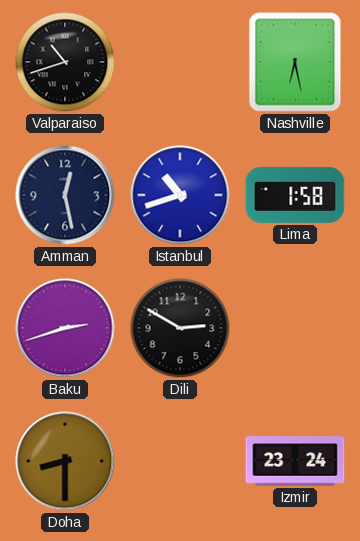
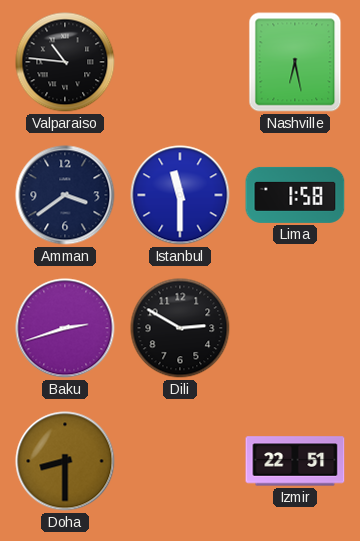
Valparaiso: 10:42 -> 10:46
Amman: 12:28 -> 3:39
Istanbul: 10:42 -> 11:30
Izmir: 23:24 -> 22:51
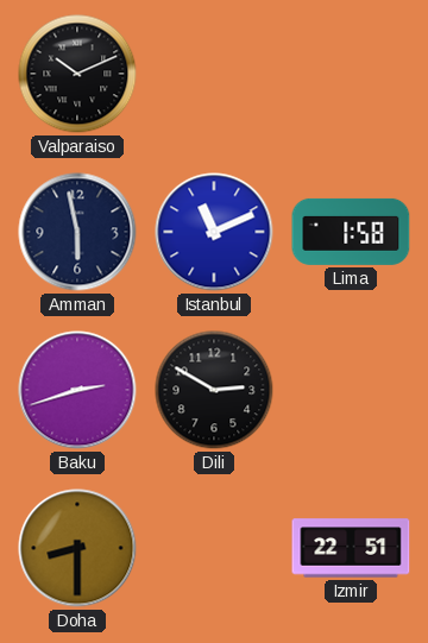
Valparaiso: 10:46 -> 10:11
Nashville: 6:28 -> none
Amman: 3:39 -> 5:58
Istanbul: 11:30 -> 11:11
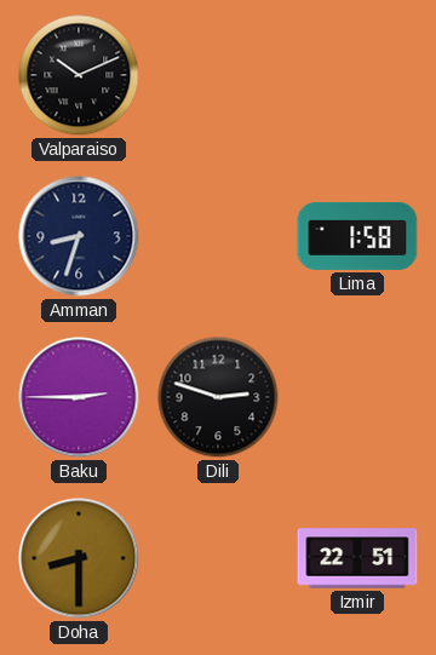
Amman: 5:58 -> 8:33
Istanbul: 11:11 -> none
Baku: 2:42 -> 2:45
Dili: 2:50 -> 2:48
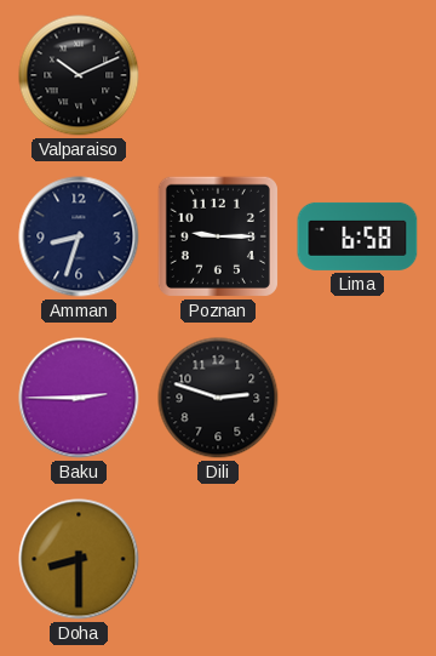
Poznan: none -> 9:15
Lima: 1:58 -> 6:58
Izmir: 22:51 -> none
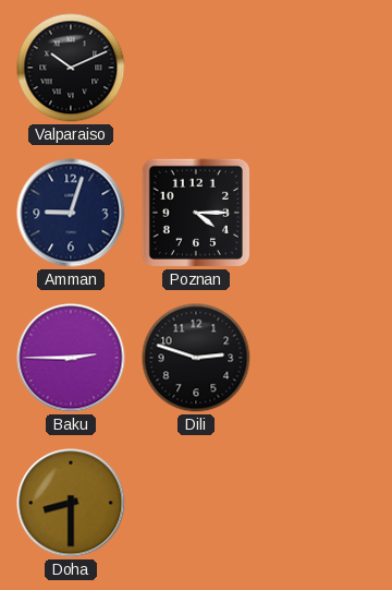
Amman: 8:33 -> 9:03
Poznan: 9:15 -> 4:15
Lima: 6:58 -> none
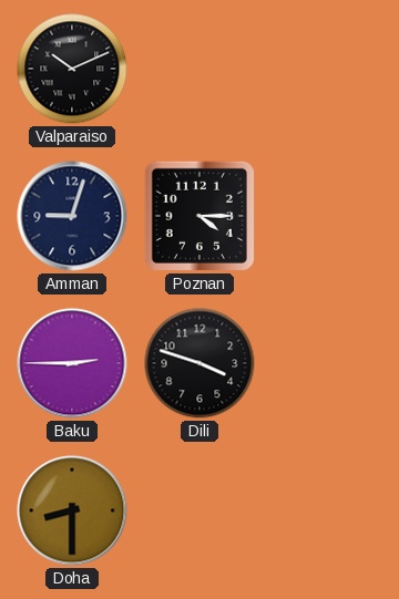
Dili: 2:48 -> 3:48
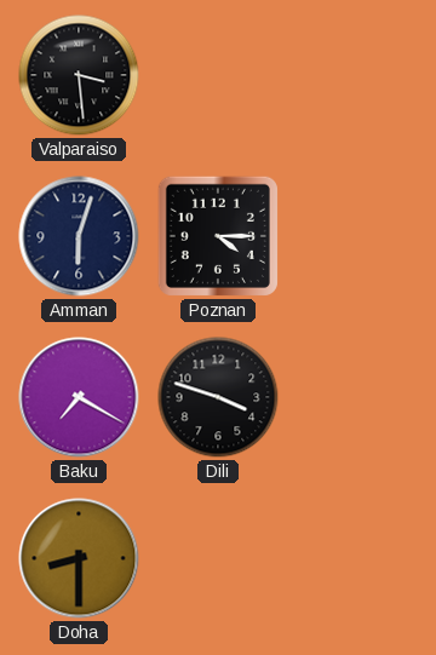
Valparaiso: 10:11 -> 3:29
Amman: 9:03 -> 6:03
Baku: 2:45 -> 7:20
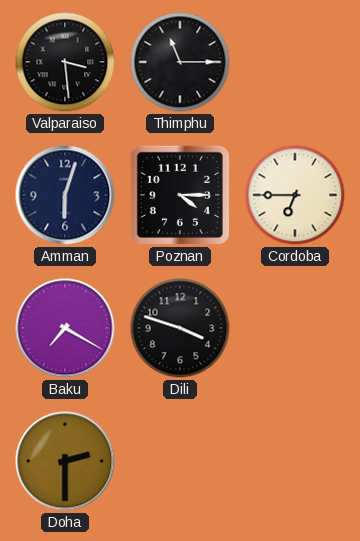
Thimphu: none -> 11:15
Cordoba: none -> 6:45
Doha: 8:30 -> 2:30
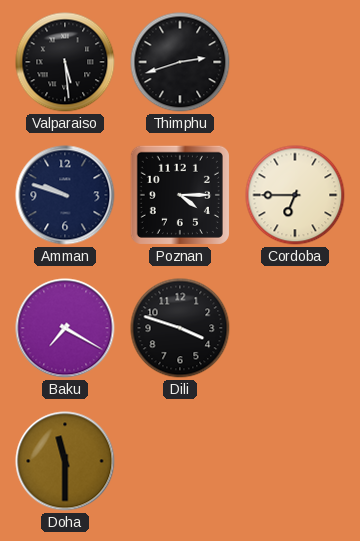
Valparaiso: 3:29 -> 5:29
Thimphu: 11:15 -> 2:42
Amman: 6:03 -> 9:48
Doha: 2:30 -> 11:30
